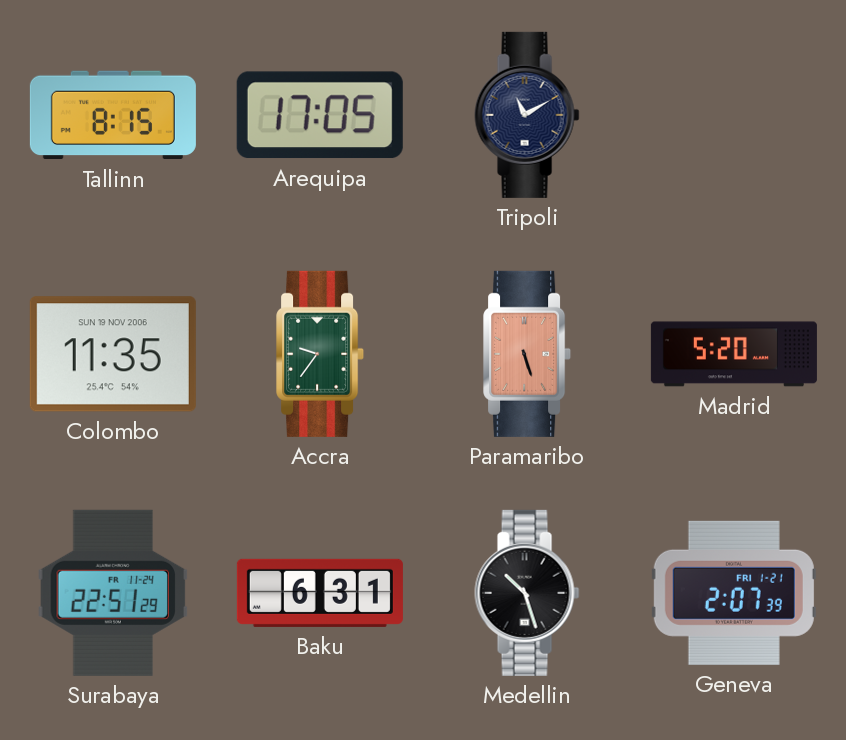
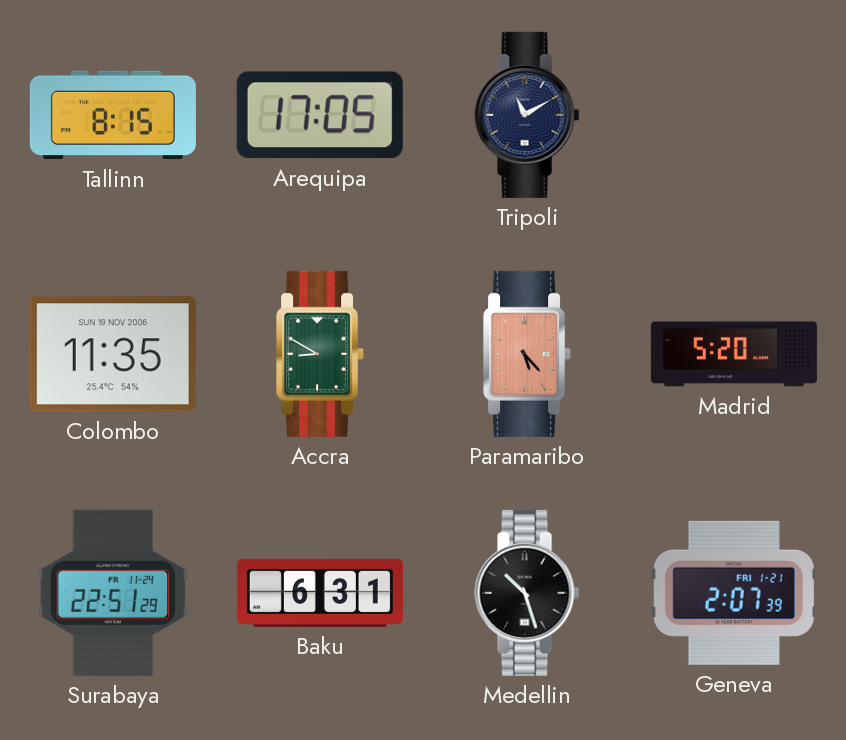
Accra: 9:36 -> 8:50
Paramaribo: 5:27 -> 5:23
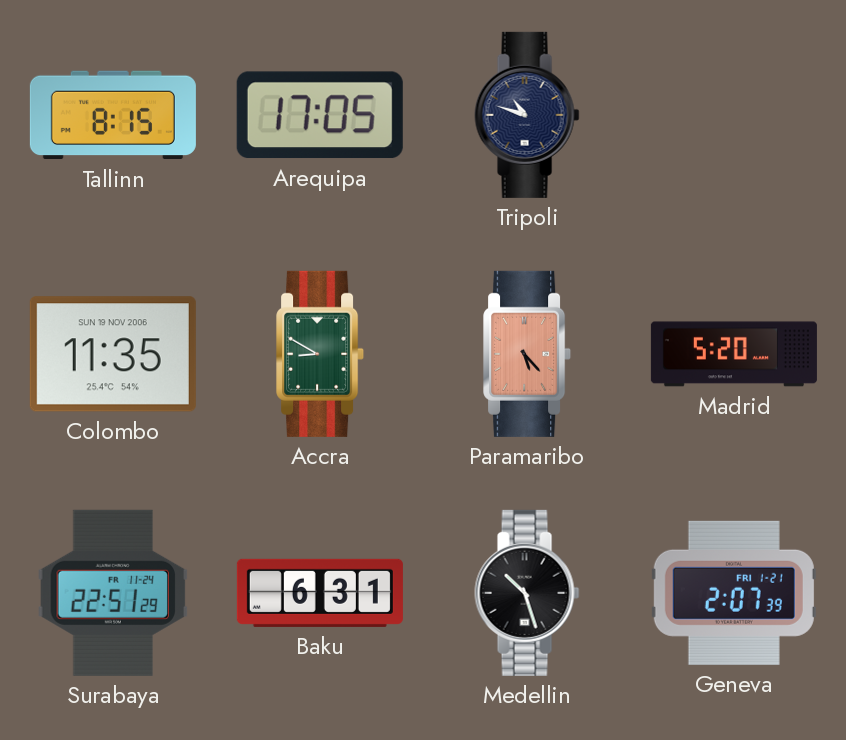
Tripoli: 11:10 -> 10:48
